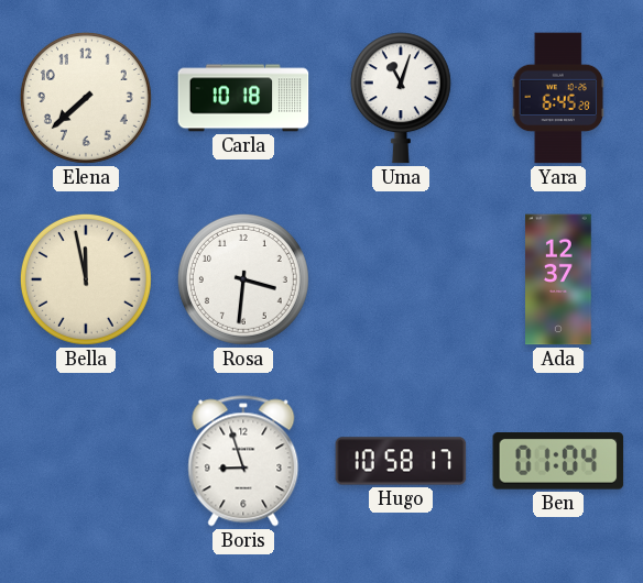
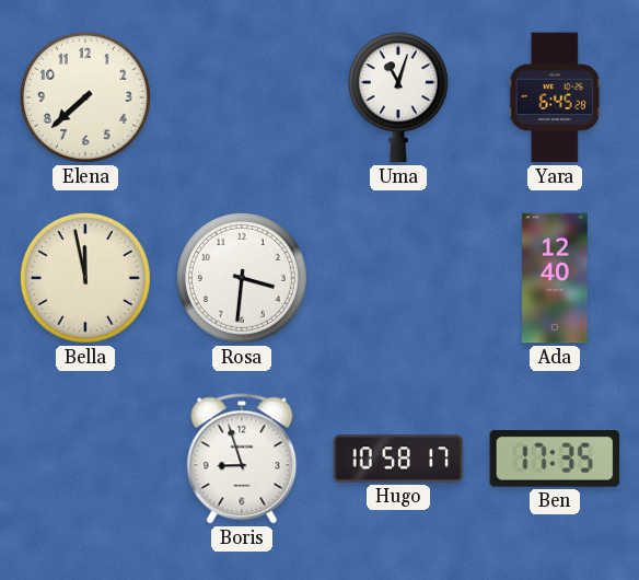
Carla: 10:18 -> none
Ada: 12:37 -> 12:40
Ben: 01:04 -> 17:35
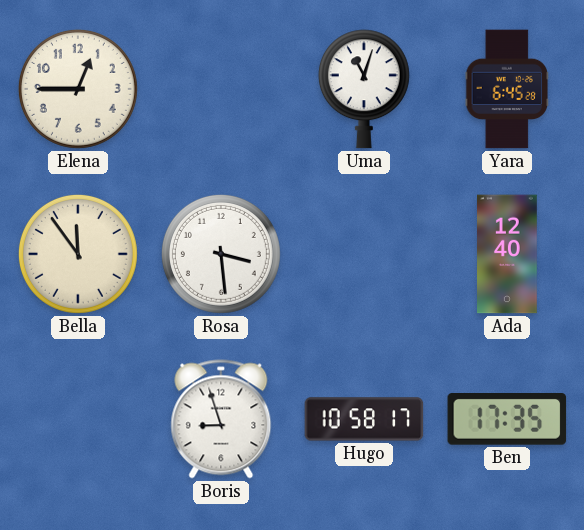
Elena: 7:38 -> 12:45
Bella: 11:58 -> 11:54
Rosa: 3:31 -> 3:29
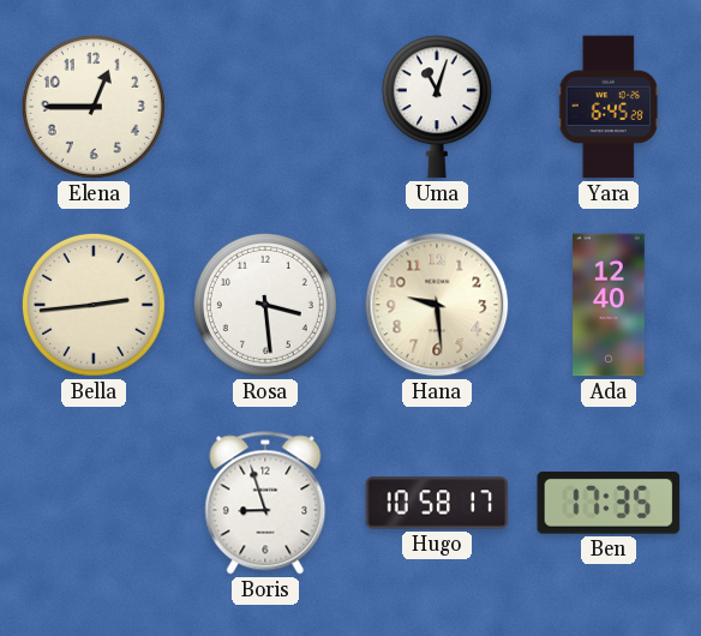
Bella: 11:54 -> 2:44
Hana: none -> 9:29
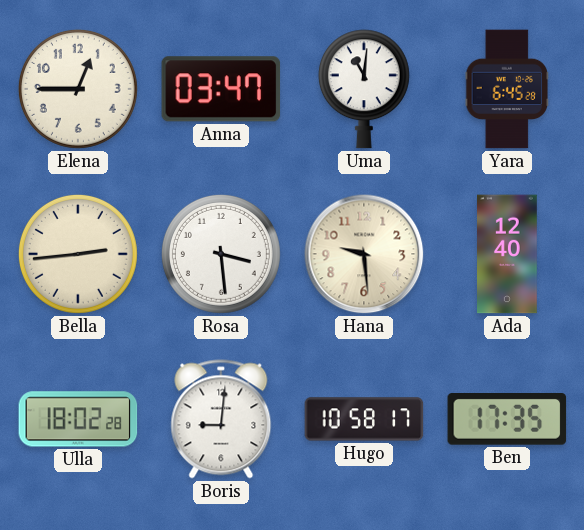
Anna: none -> 03:47
Uma: 11:03 -> 11:01
Ulla: none -> 18:02
Boris: 8:57 -> 9:01
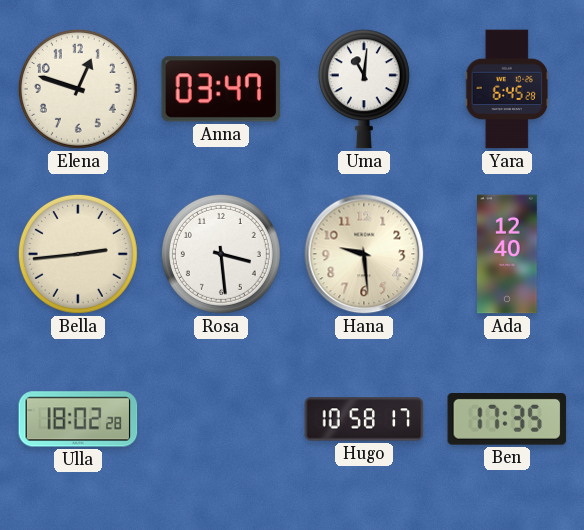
Elena: 12:45 -> 12:48
Boris: 9:01 -> none
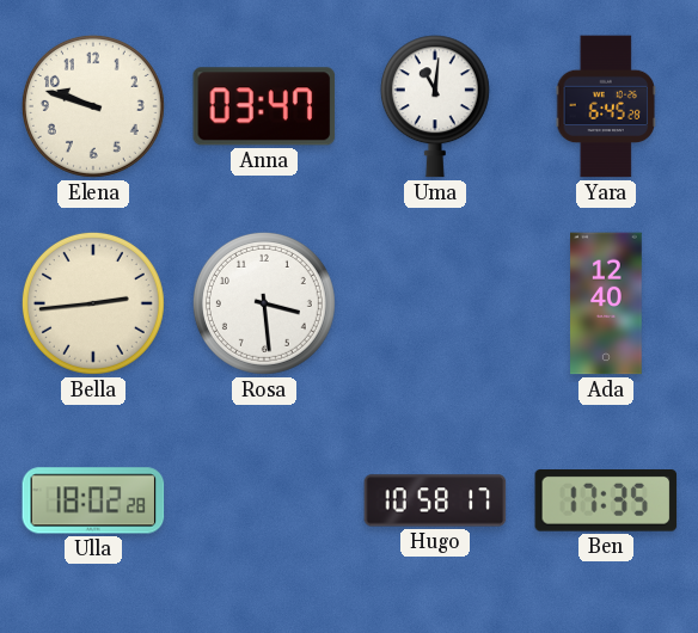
Elena: 12:48 -> 9:48
Hana: 9:29 -> none
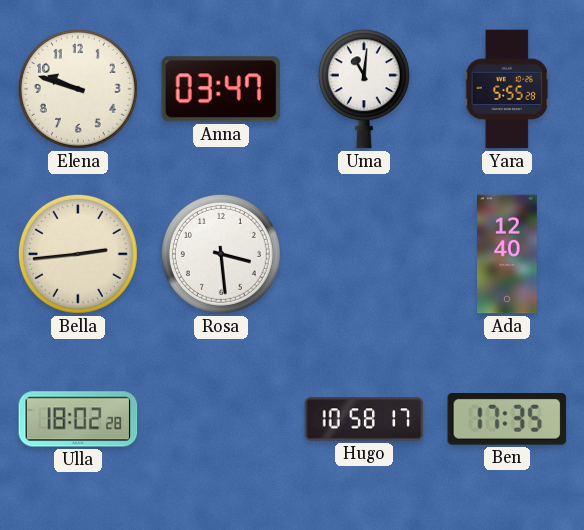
Yara: 6:45 -> 5:55
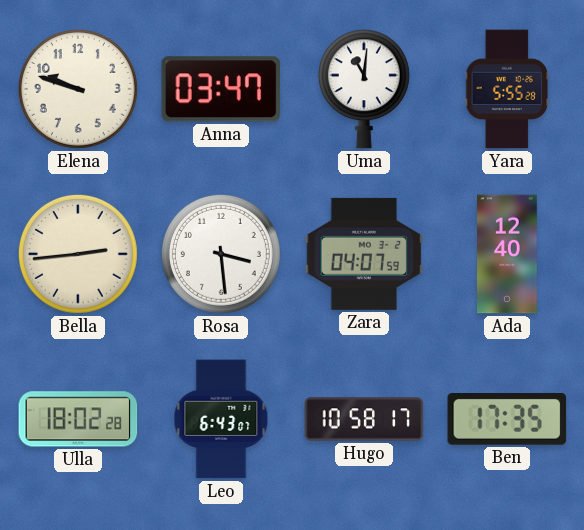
Zara: none -> 04:07
Leo: none -> 6:43
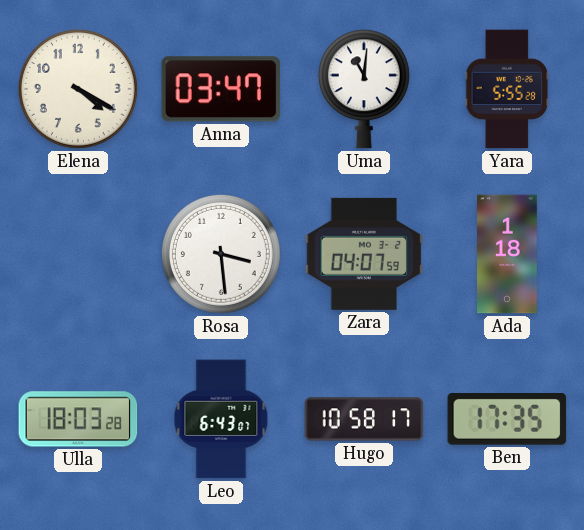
Elena: 9:48 -> 4:20
Bella: 2:44 -> none
Ada: 12:40 -> 1:18
Ulla: 18:02 -> 18:03
